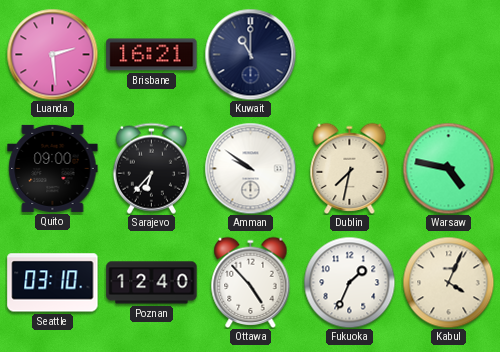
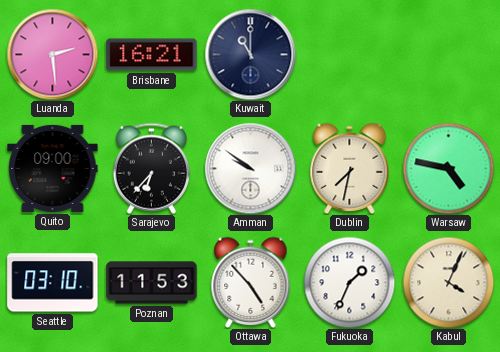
Poznan: 12:40 -> 11:53
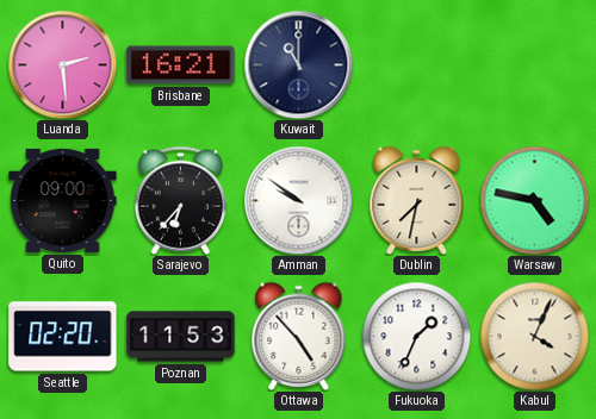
Seattle: 03:10 -> 02:20
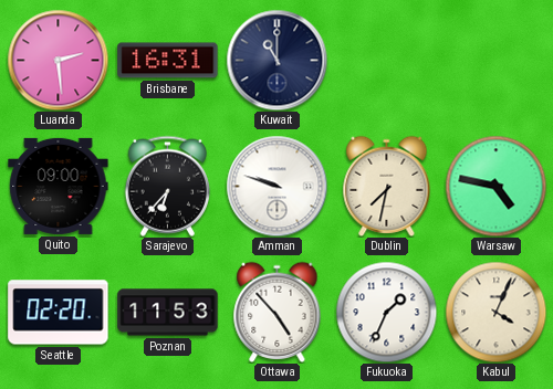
Brisbane: 16:21 -> 16:31
Amman: 9:51 -> 9:48
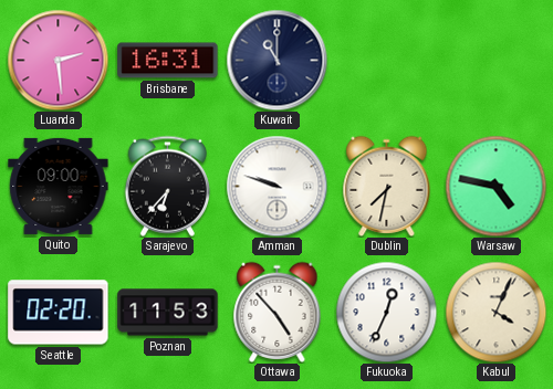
Fukuoka: 1:34 -> 12:34
